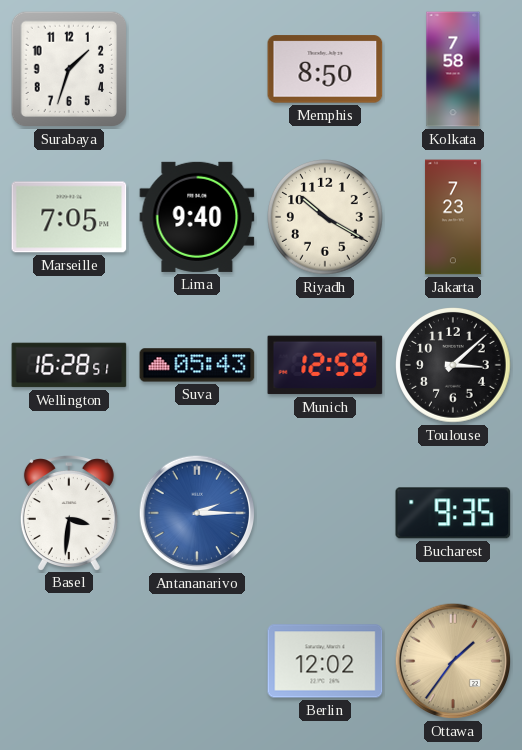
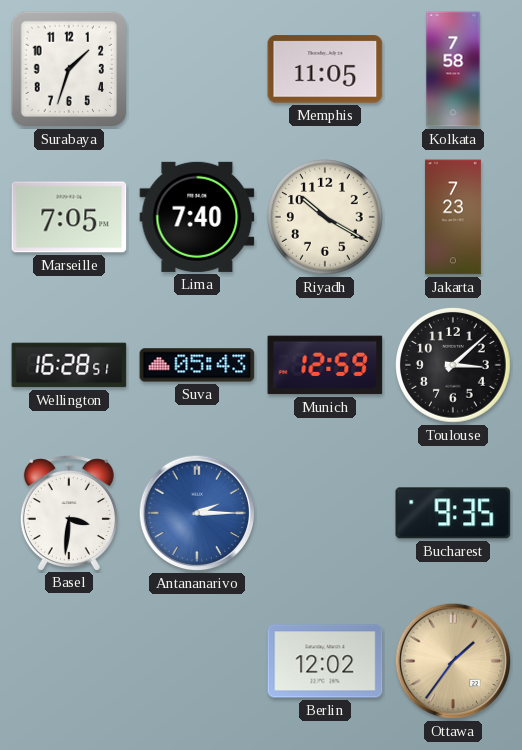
Memphis: 8:50 -> 11:05
Lima: 9:40 -> 7:40
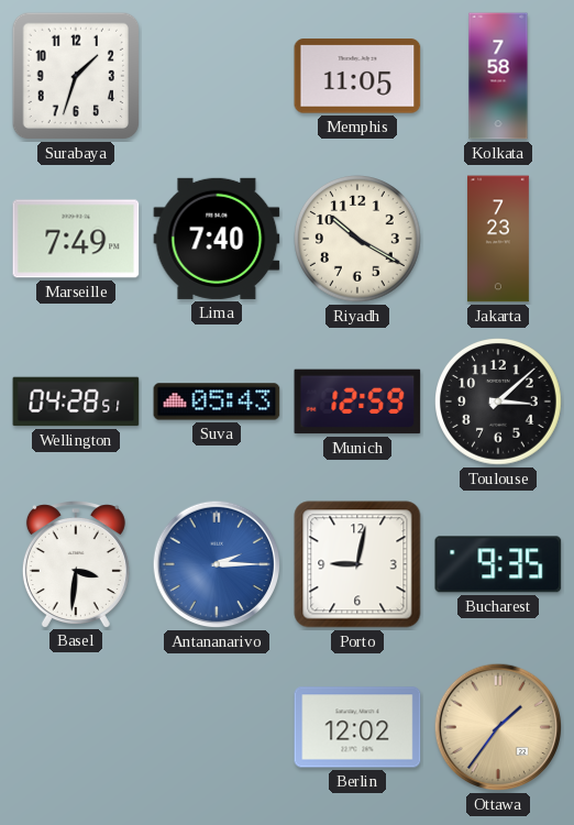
Marseille: 7:05 -> 7:49
Wellington: 16:28 -> 04:28
Porto: none -> 9:02
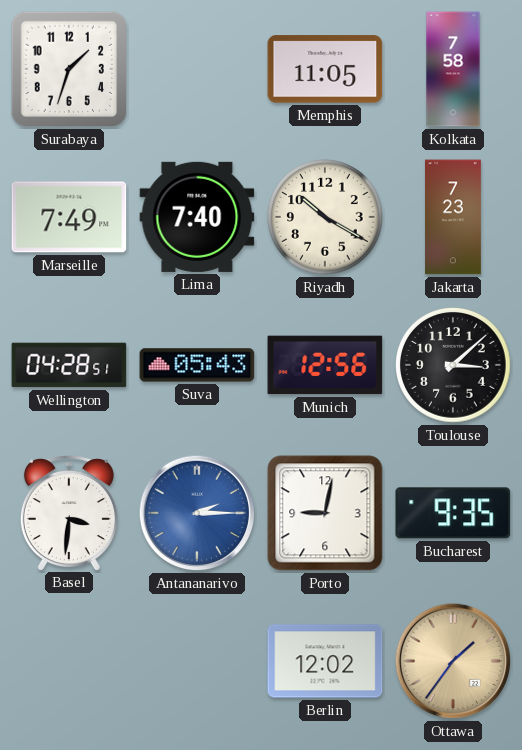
Munich: 12:59 -> 12:56
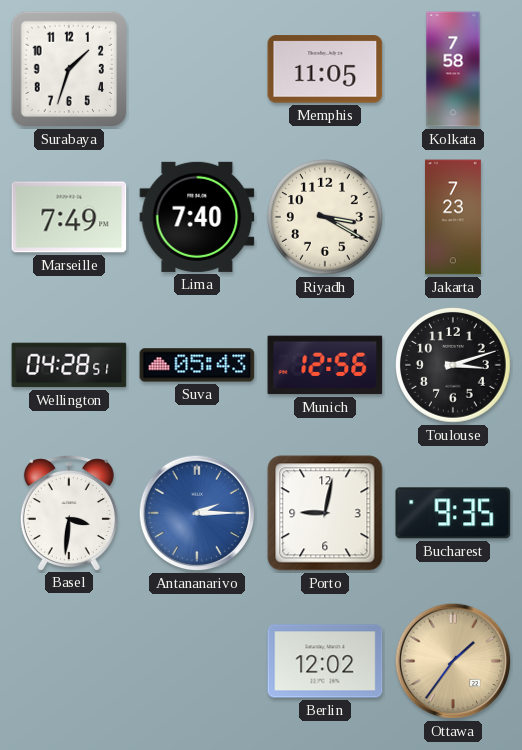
Riyadh: 10:20 -> 3:20
Toulouse: 3:08 -> 3:12
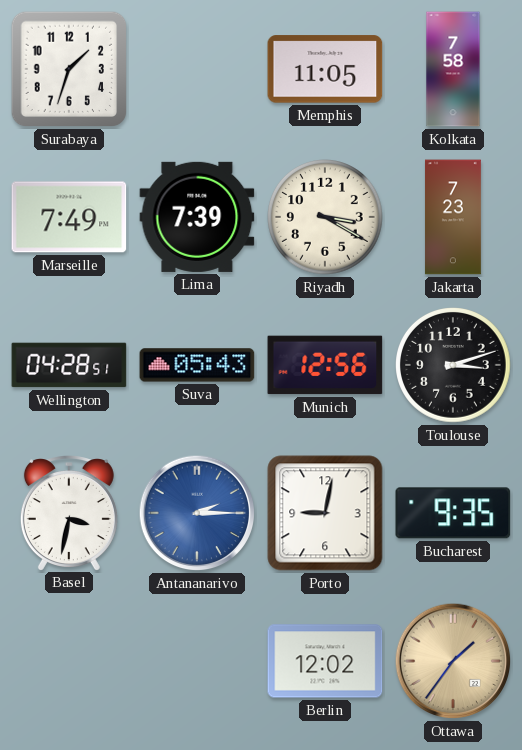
Lima: 7:40 -> 7:39
Basel: 3:31 -> 3:32
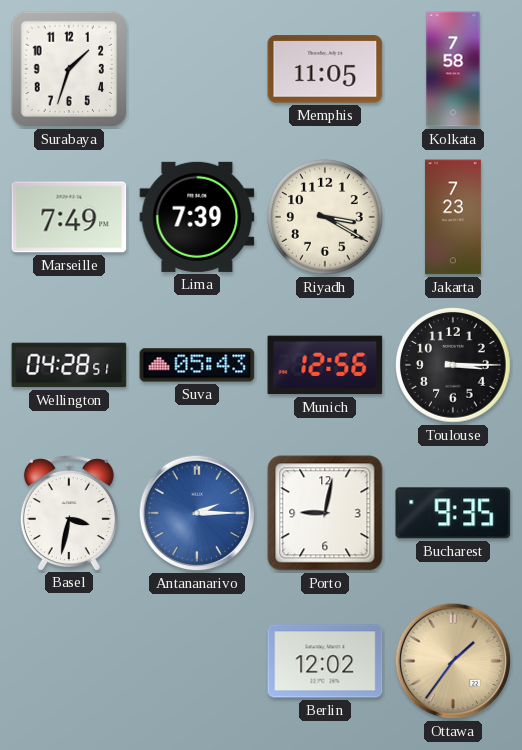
Toulouse: 3:12 -> 3:15
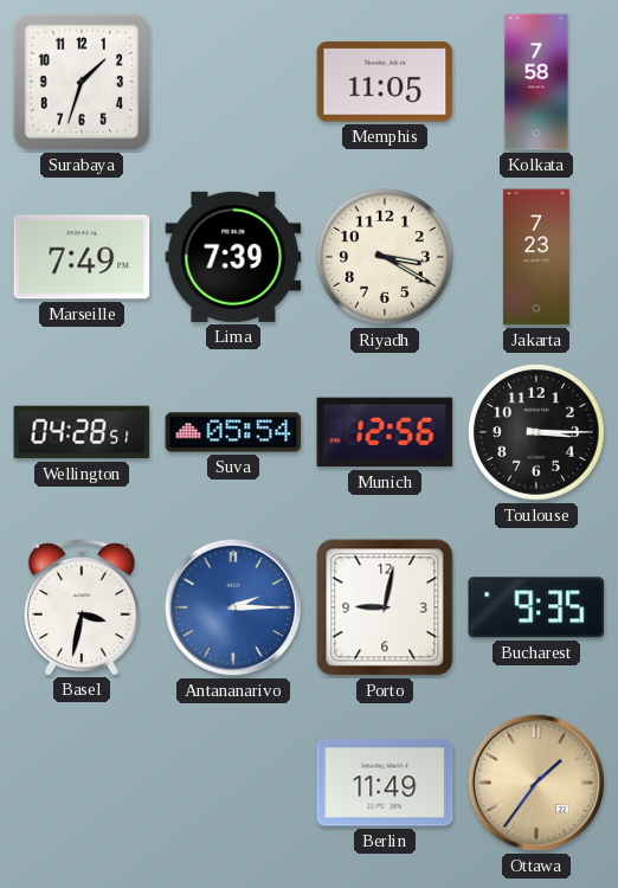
Suva: 05:43 -> 05:54
Berlin: 12:02 -> 11:49
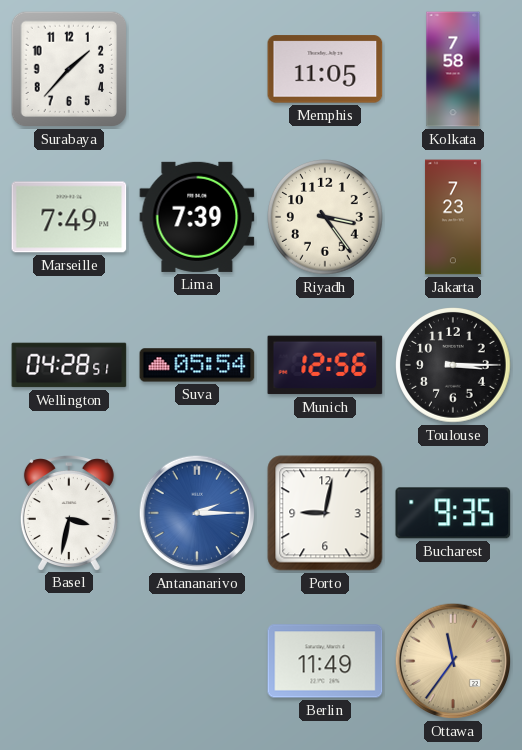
Surabaya: 1:33 -> 1:37
Riyadh: 3:20 -> 3:24
Ottawa: 1:36 -> 11:36
